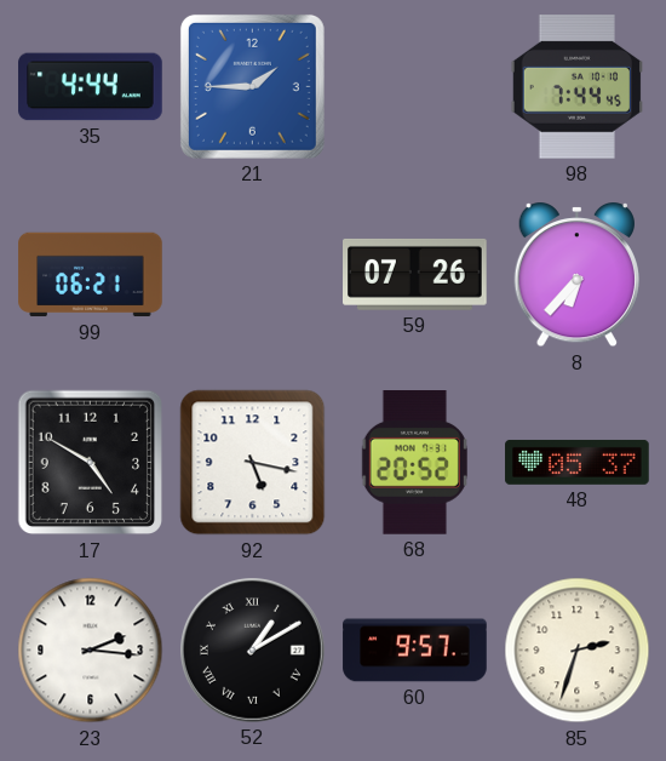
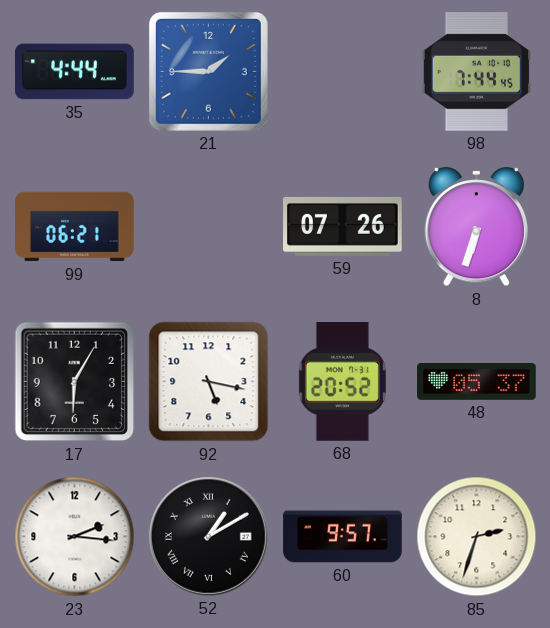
8: 6:37 -> 6:33
17: 4:50 -> 6:05
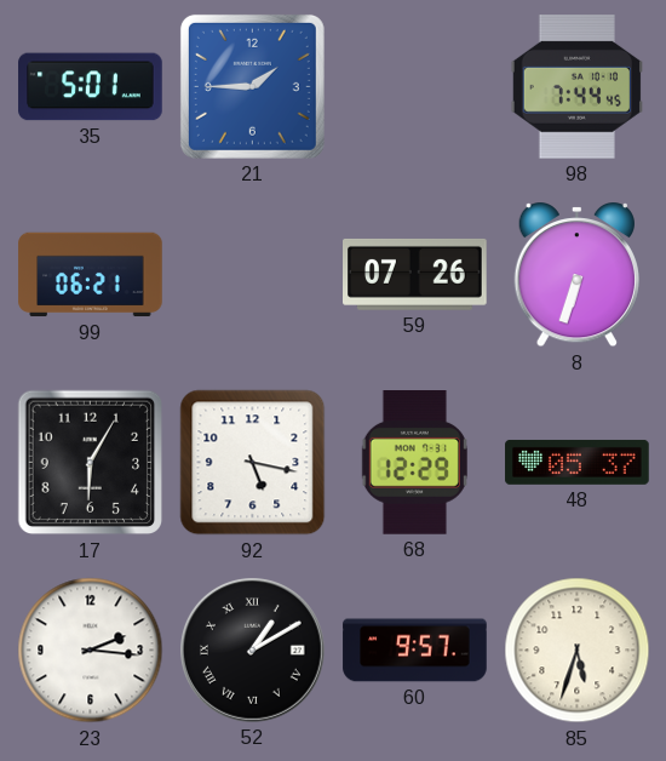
35: 4:44 -> 5:01
68: 20:52 -> 12:29
85: 2:33 -> 5:33
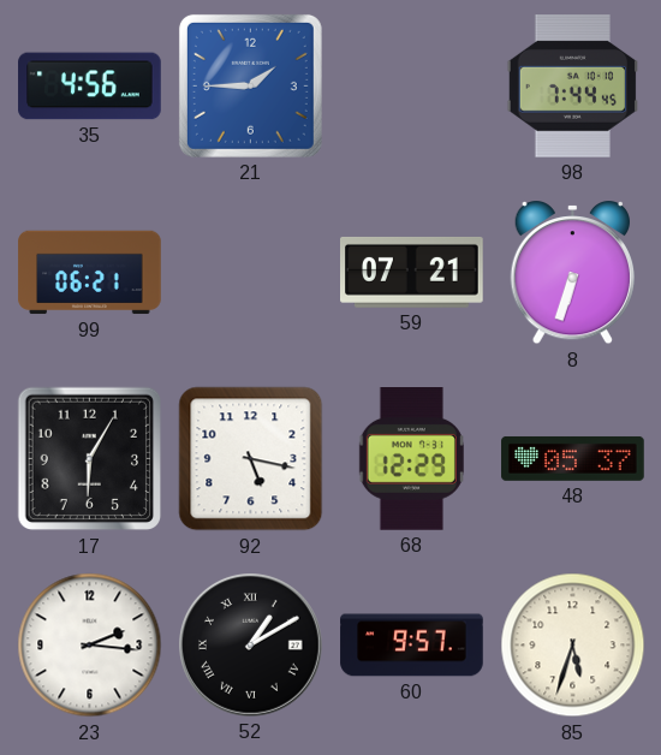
35: 5:01 -> 4:56
59: 07:26 -> 07:21
